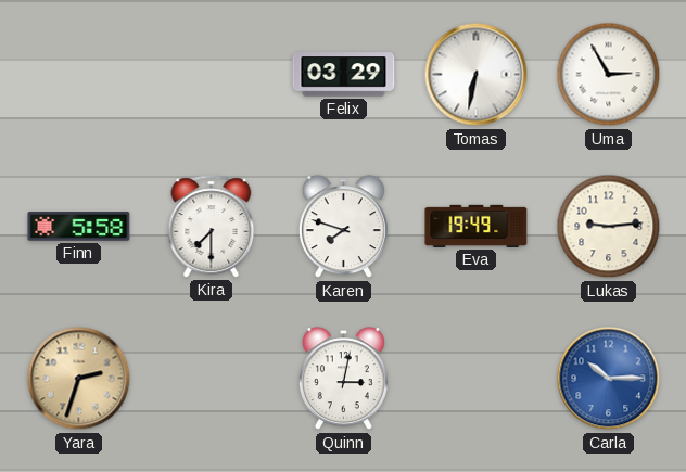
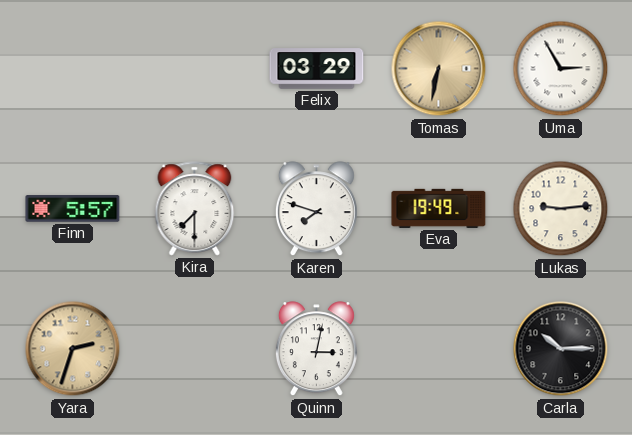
Tomas dial: white -> champagne
Finn: 5:58 -> 5:57
Carla dial: blue -> black
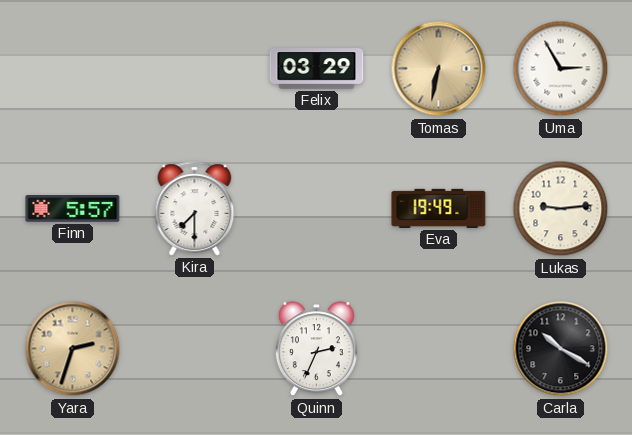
Karen: 7:48 -> none
Quinn: 3:02 -> 2:34
Carla: 10:15 -> 10:20
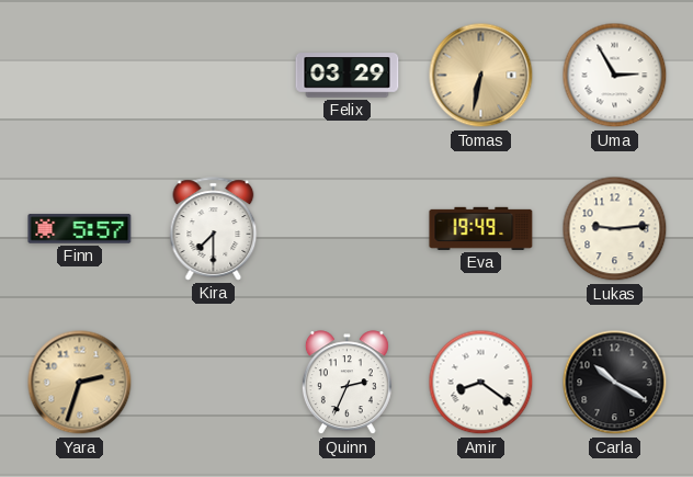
Amir: none -> 8:21
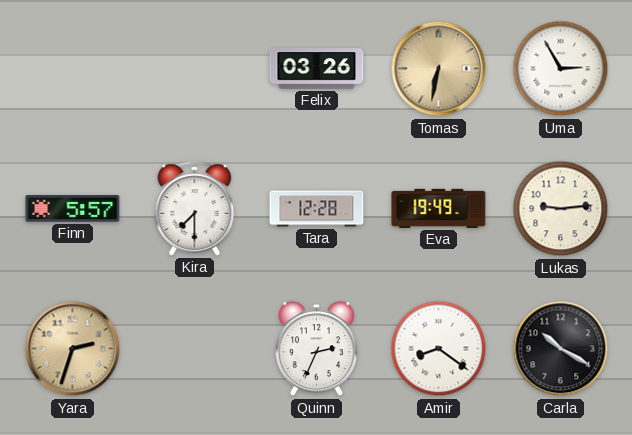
Felix: 03:29 -> 03:26
Tara: none -> 12:28
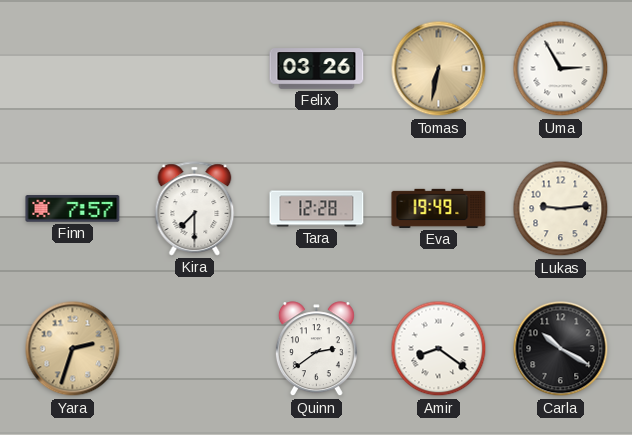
Finn: 5:57 -> 7:57
Quinn: 2:34 -> 2:39
